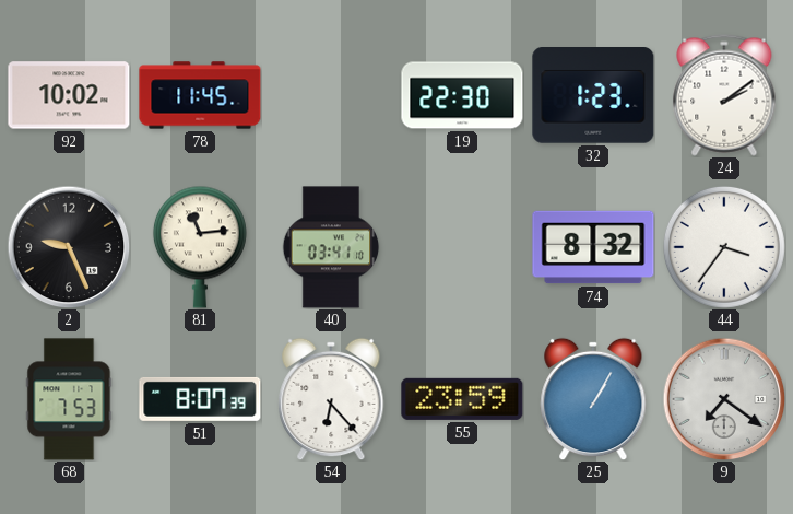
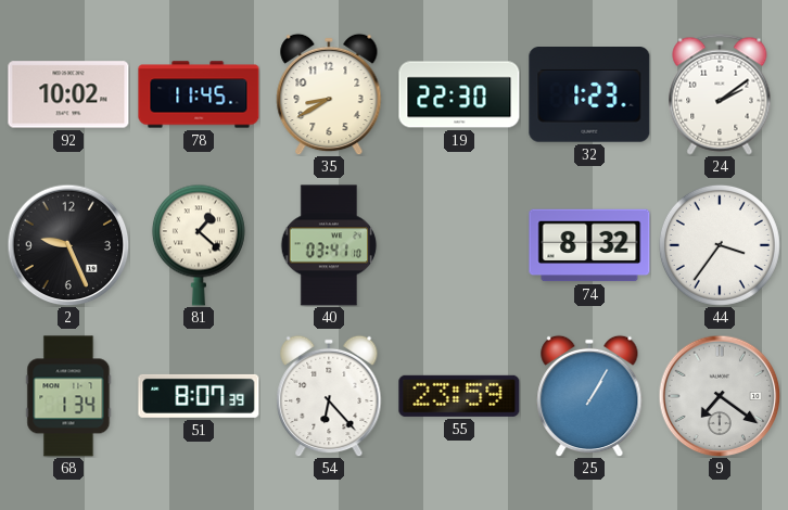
35: none -> 8:40
81: 11:14 -> 1:22
68: 7:53 -> 1:34
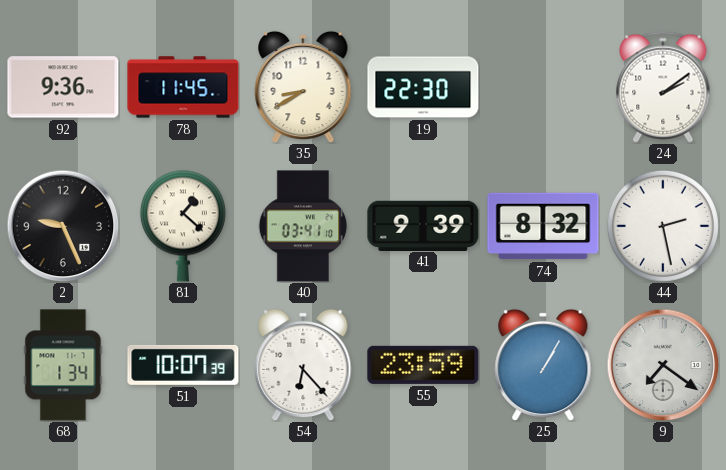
92: 10:02 -> 9:36
32: 1:23 -> none
41: none -> 9:39
44: 3:36 -> 2:28
51: 8:07 -> 10:07
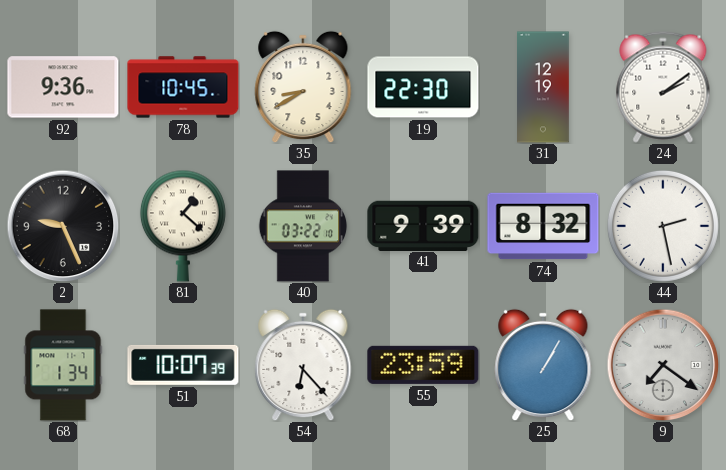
78: 11:45 -> 10:45
31: none -> 12:19
40: 03:41 -> 03:22
